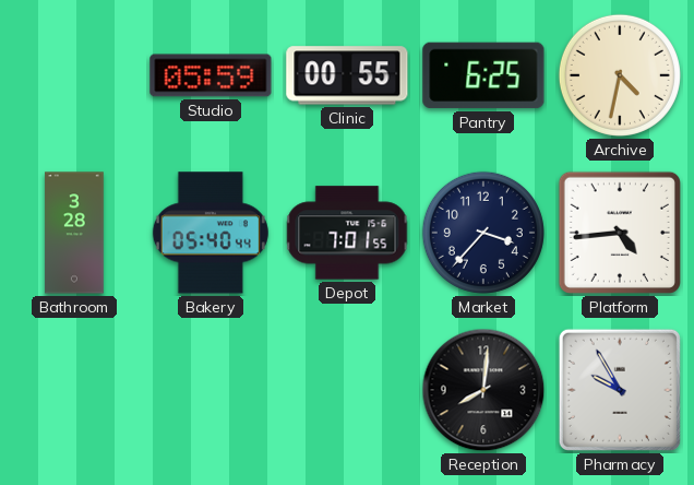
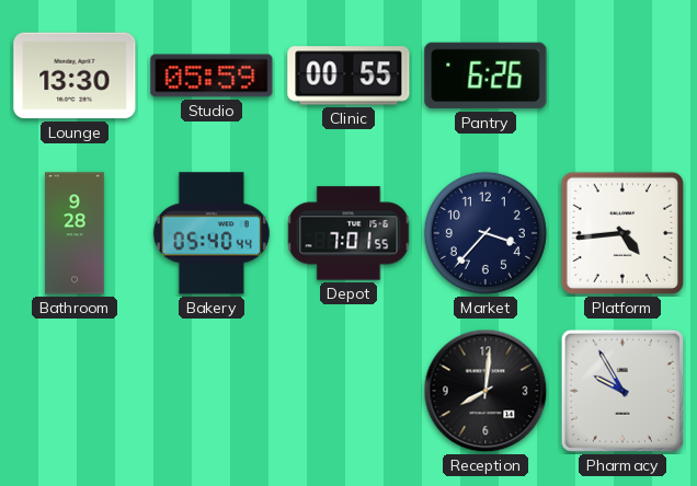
Lounge: none -> 13:30
Pantry: 6:25 -> 6:26
Archive: 4:32 -> none
Bathroom: 3:28 -> 9:28
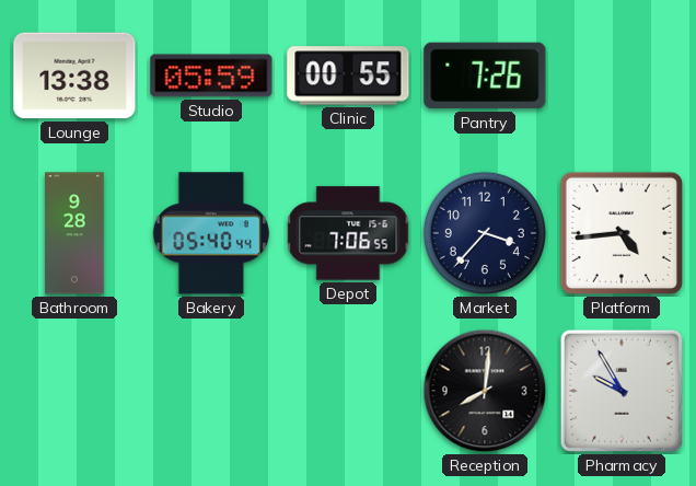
Lounge: 13:30 -> 13:38
Pantry: 6:26 -> 7:26
Depot: 7:01 -> 7:06
